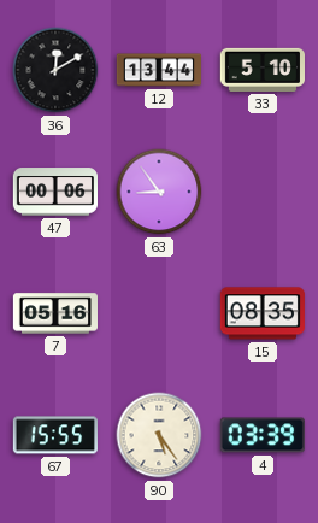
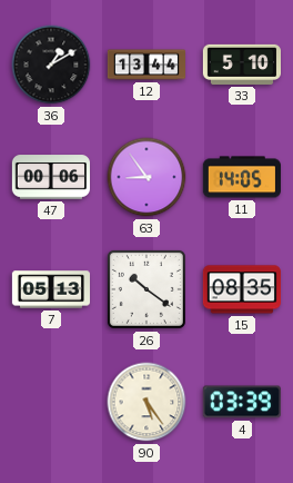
36: 12:10 -> 1:10
11: none -> 14:05
7: 05:16 -> 05:13
26: none -> 10:21
67: 15:55 -> none
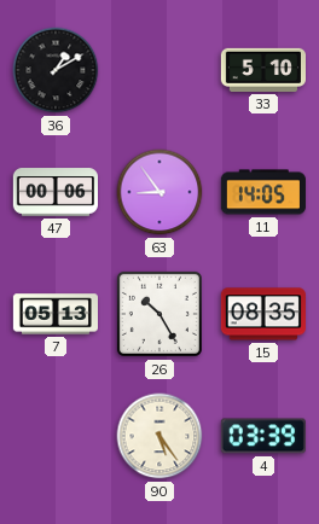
12: 13:44 -> none
26: 10:21 -> 10:25
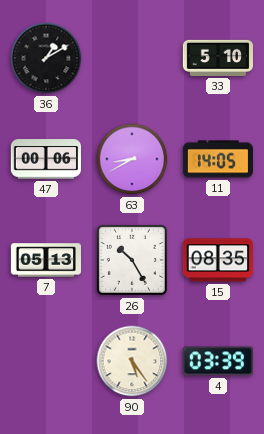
63: 8:54 -> 8:40
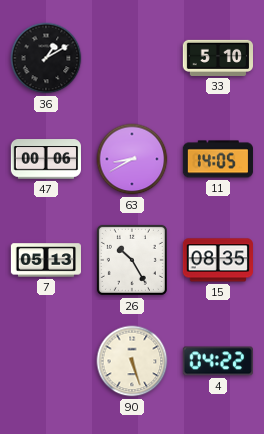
90: 5:24 -> 5:27
4: 03:39 -> 04:22
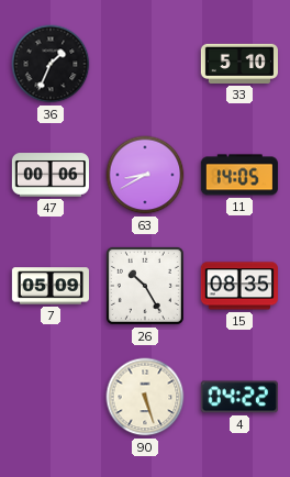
36: 1:10 -> 1:34
7: 05:13 -> 05:09
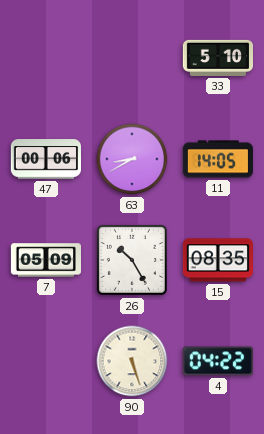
36: 1:34 -> none
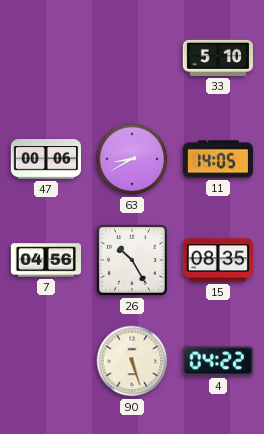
7: 05:09 -> 04:56
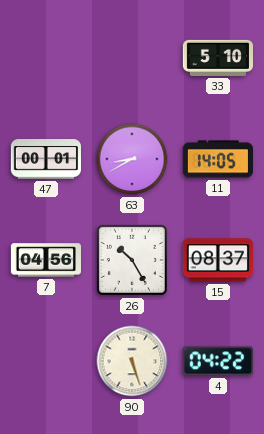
47: 00:06 -> 00:01
15: 08:35 -> 08:37
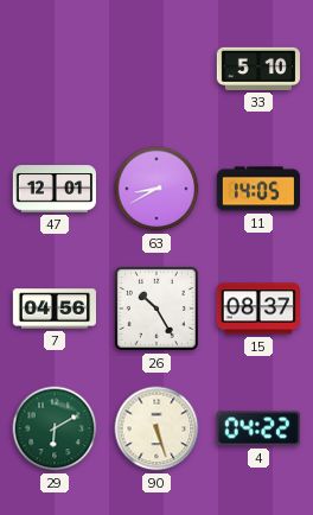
47: 00:01 -> 12:01
29: none -> 6:10
